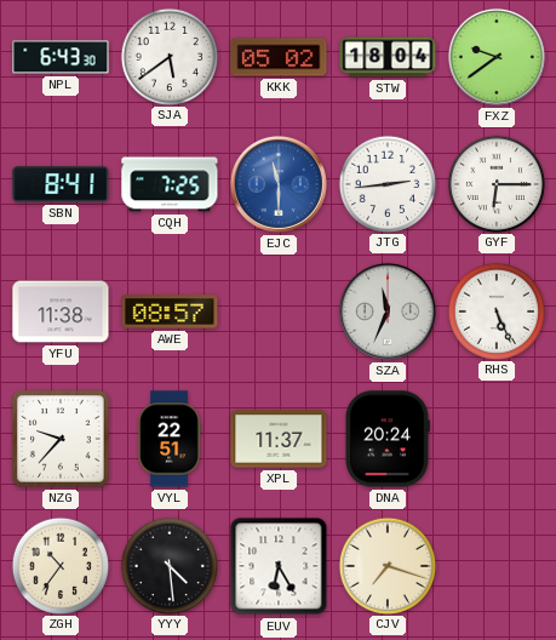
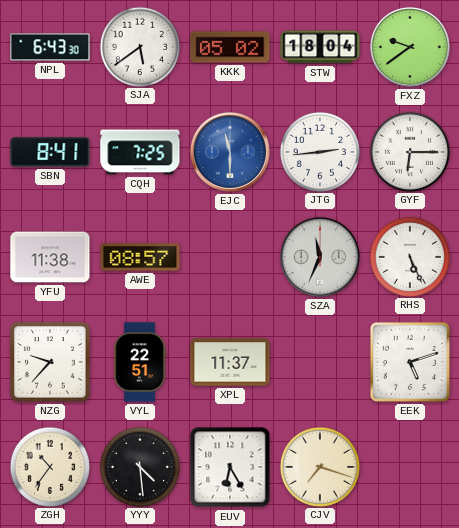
DNA: 20:24 -> none
EEK: none -> 5:12
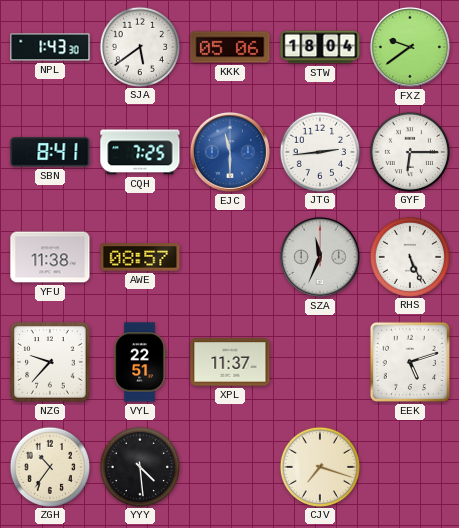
NPL: 6:43 -> 1:43
KKK: 05:02 -> 05:06
EUV: 6:25 -> none
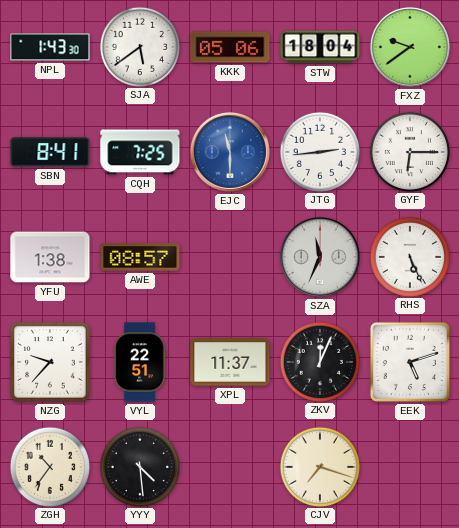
YFU: 11:38 -> 1:38
ZKV: none -> 12:04
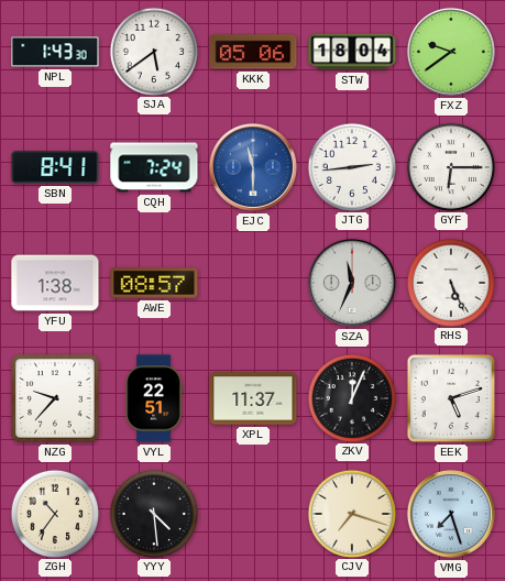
CQH: 7:25 -> 7:24
VMG: none -> 7:27
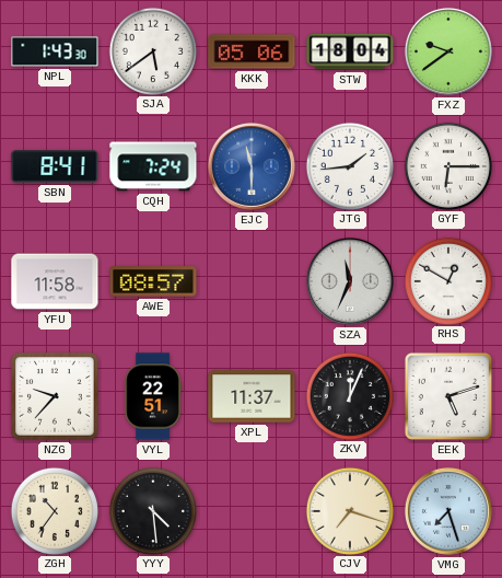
JTG: 2:44 -> 1:44
YFU: 1:38 -> 11:58
RHS: 5:26 -> 12:50
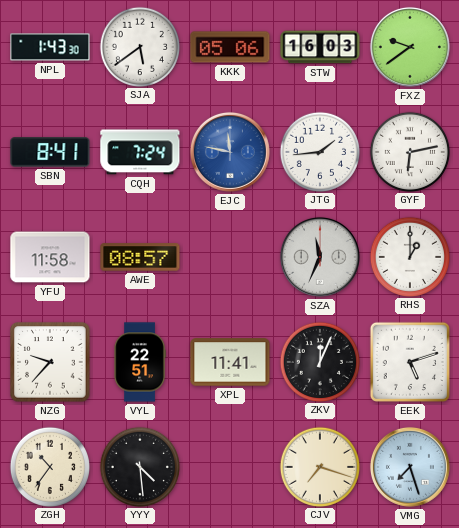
STW: 18:04 -> 16:03
EJC: 11:30 -> 11:47
GYF: 6:15 -> 6:13
RHS: 12:50 -> 1:00
XPL: 11:37 -> 11:41
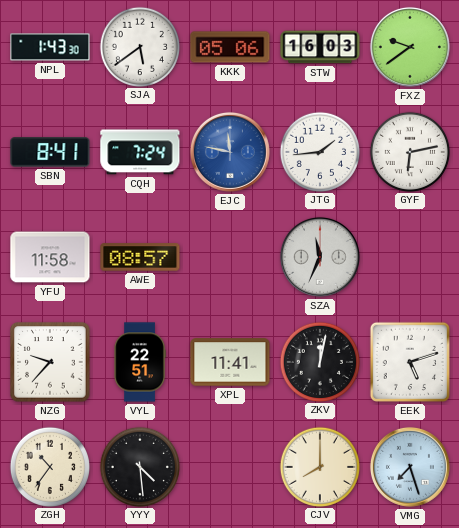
RHS: 1:00 -> none
ZKV: 12:04 -> 12:02
CJV: 7:18 -> 8:00
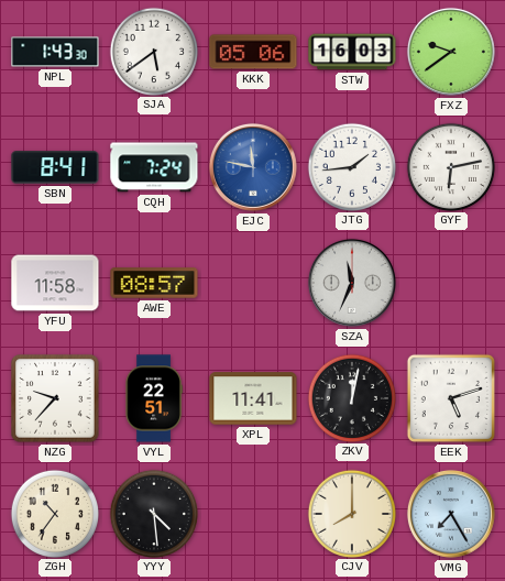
VMG: 7:27 -> 7:25
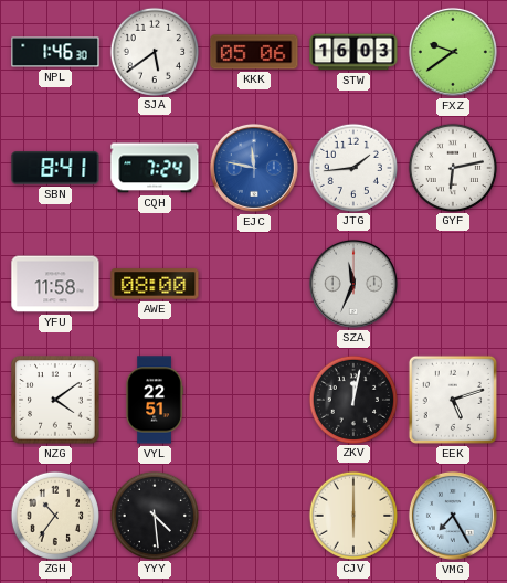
NPL: 1:43 -> 1:46
AWE: 08:57 -> 08:00
NZG: 9:37 -> 4:09
XPL: 11:41 -> none
CJV: 8:00 -> 6:00
